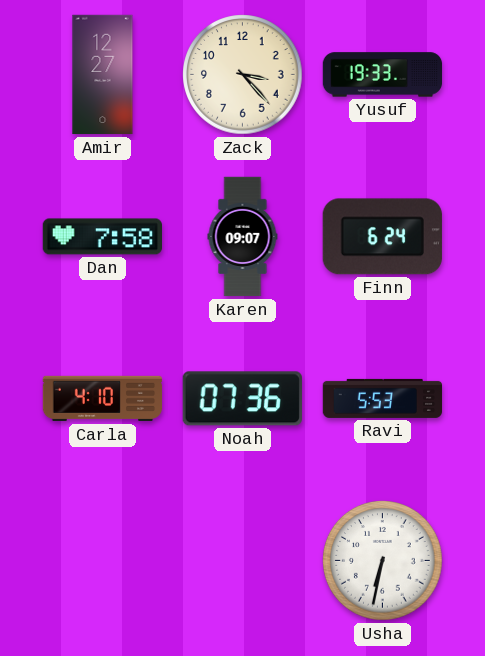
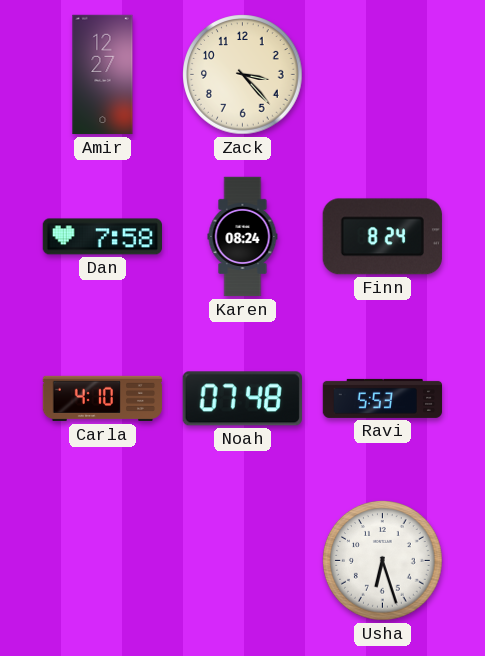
Yusuf: 19:33 -> none
Karen: 09:07 -> 08:24
Finn: 6:24 -> 8:24
Noah: 07:36 -> 07:48
Usha: 6:32 -> 6:27
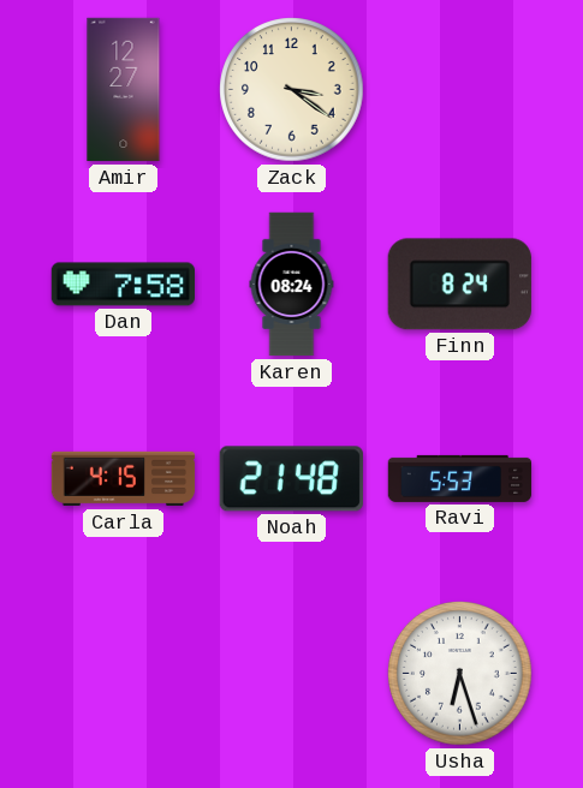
Zack: 3:23 -> 3:21
Carla: 4:10 -> 4:15
Noah: 07:48 -> 21:48
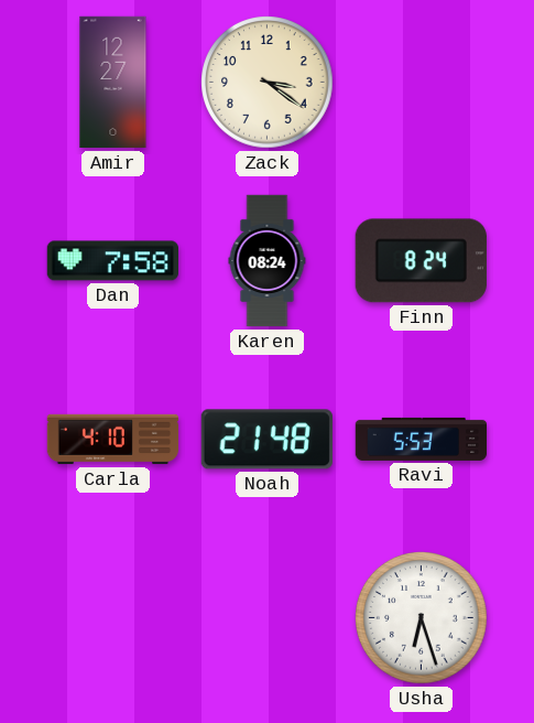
Carla: 4:15 -> 4:10
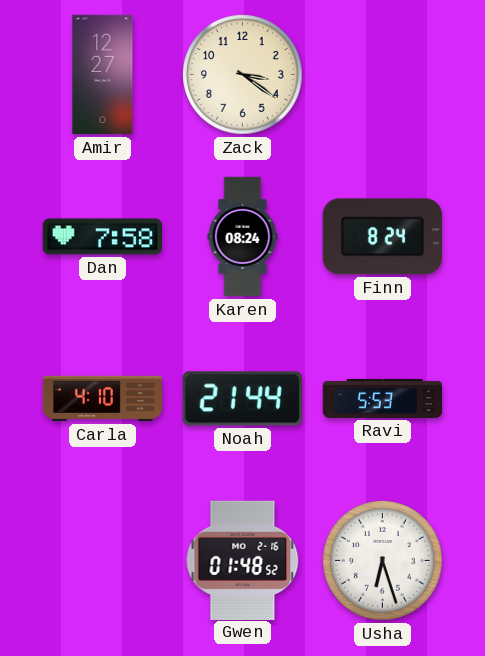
Noah: 21:48 -> 21:44
Gwen: none -> 01:48
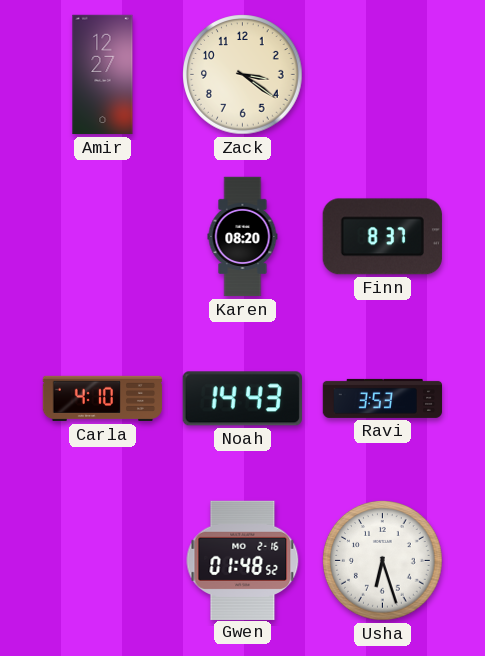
Dan: 7:58 -> none
Karen: 08:24 -> 08:20
Finn: 8:24 -> 8:37
Noah: 21:44 -> 14:43
Ravi: 5:53 -> 3:53
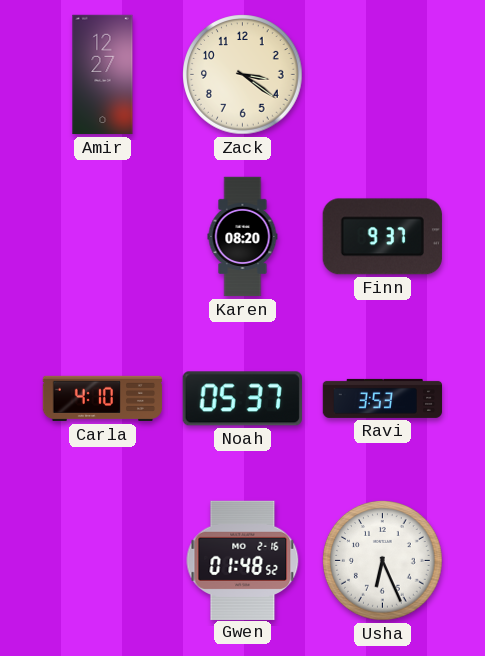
Finn: 8:37 -> 9:37
Noah: 14:43 -> 05:37
Usha: 6:27 -> 6:26
